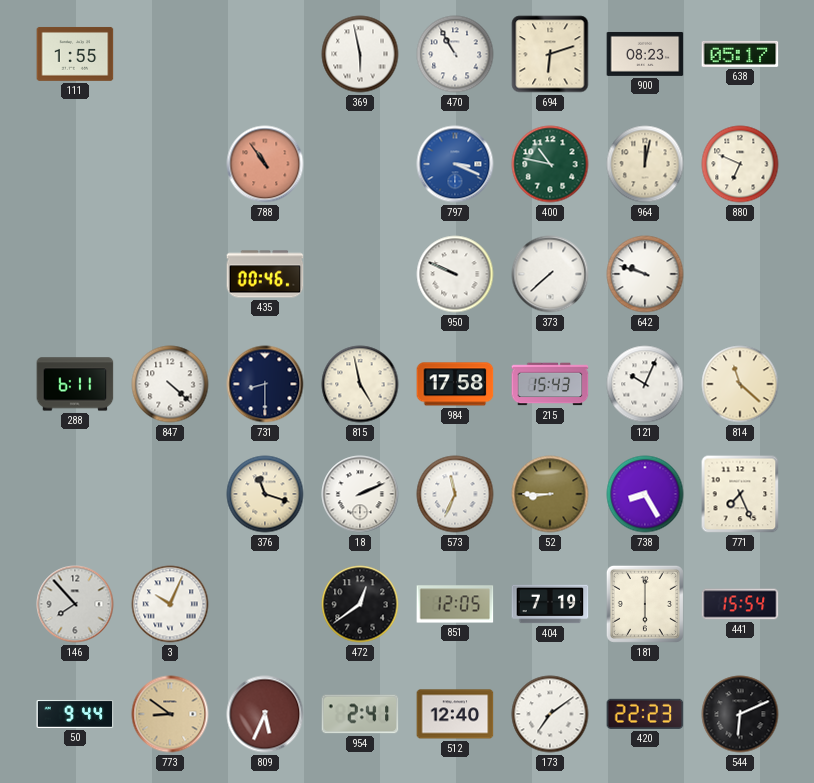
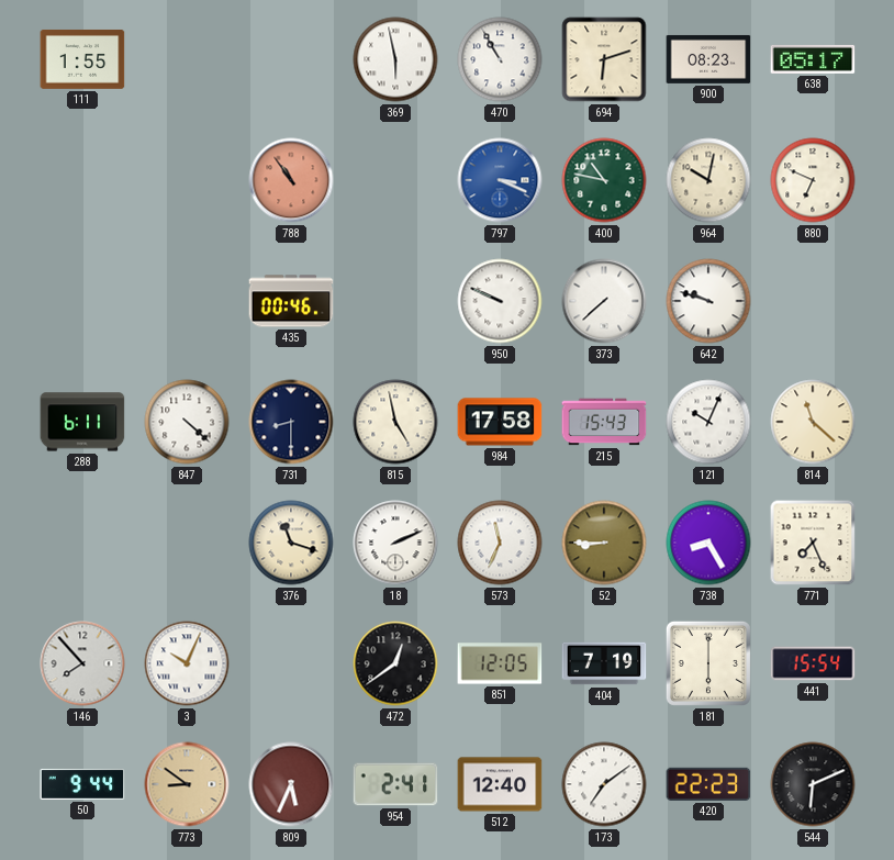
964: 12:02 -> 10:02
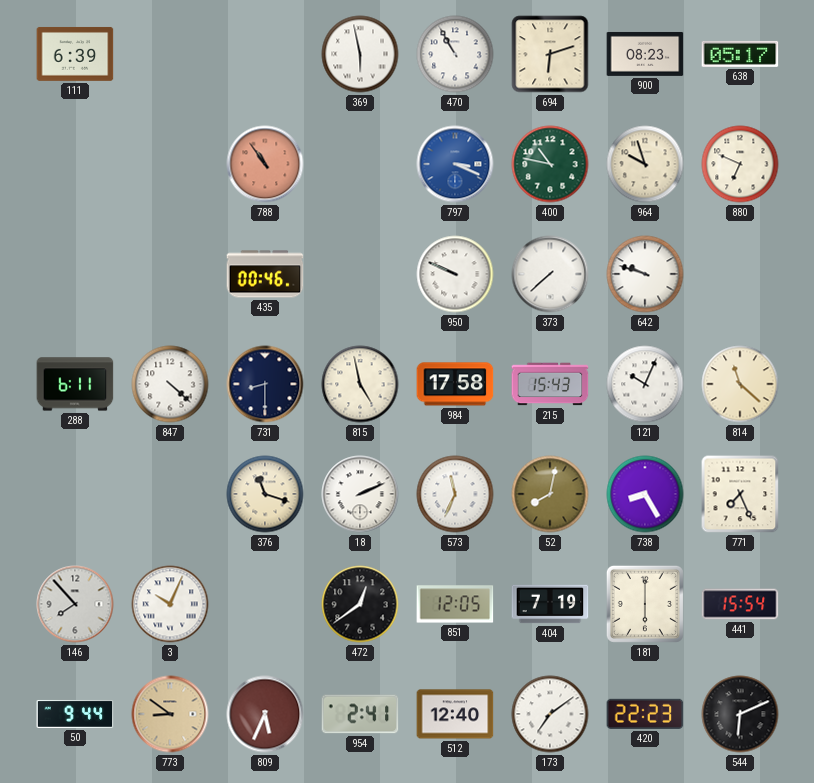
111: 1:55 -> 6:39
964: 10:02 -> 9:57
52: 8:45 -> 8:02
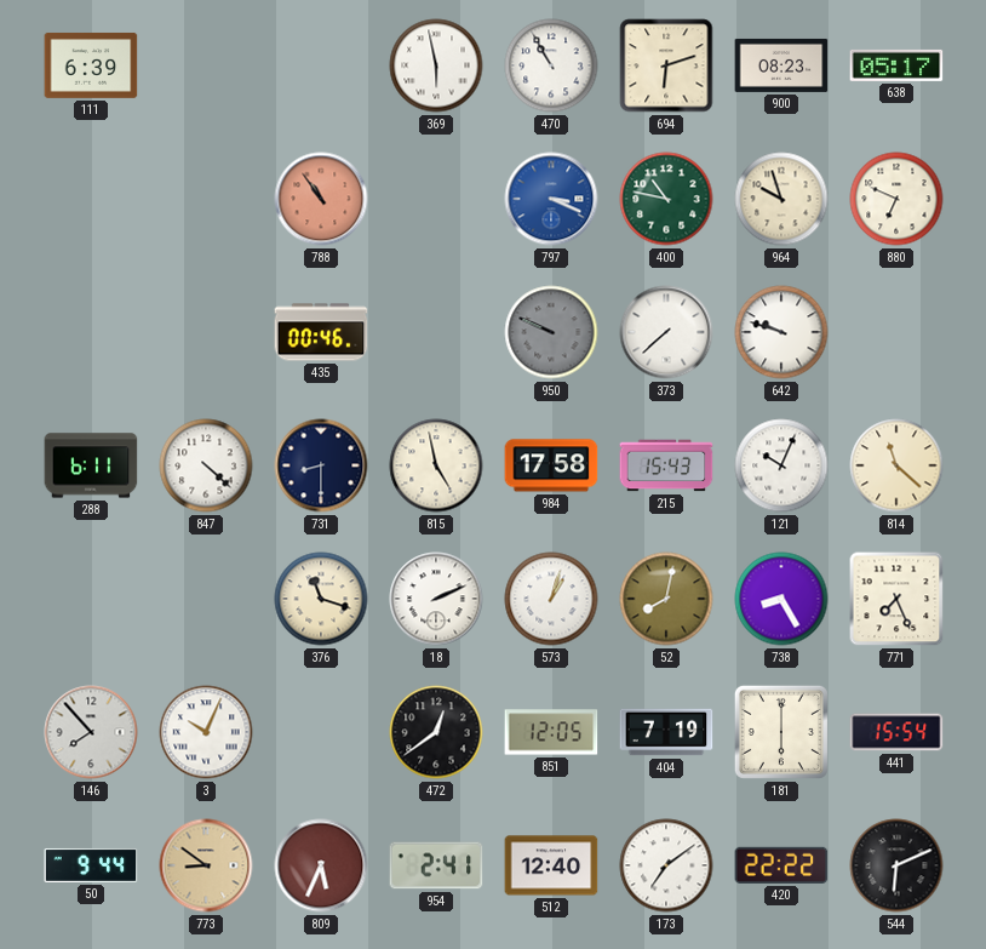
950 dial: white -> grey
573: 11:34 -> 1:03
420: 22:23 -> 22:22
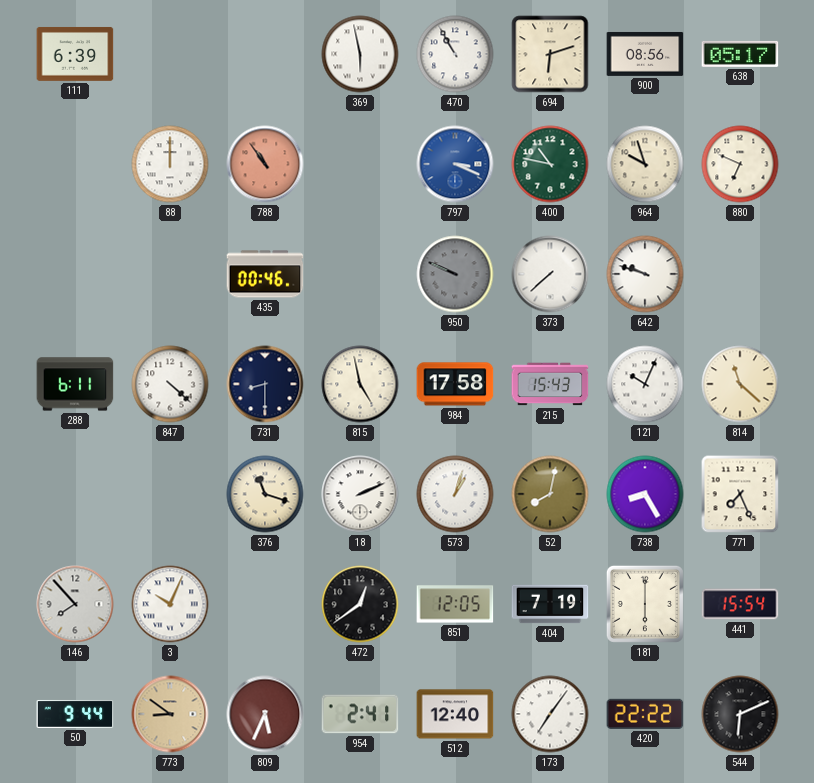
900: 08:23 -> 08:56
88: none -> 12:00
173: 7:09 -> 7:06
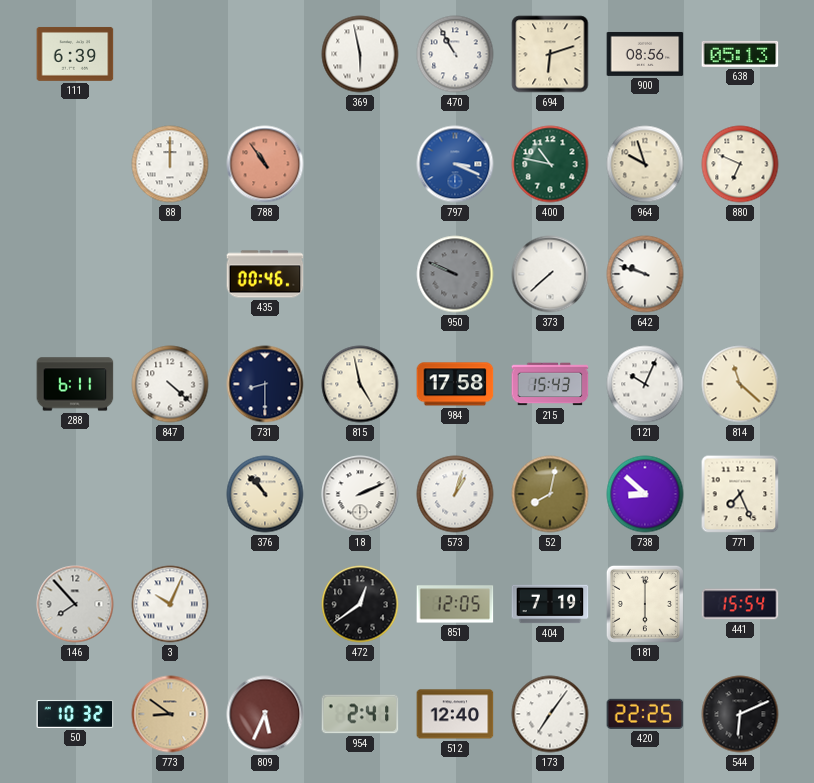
638: 05:17 -> 05:13
376: 11:18 -> 10:53
738: 8:25 -> 8:52
50: 9:44 -> 10:32
420: 22:22 -> 22:25
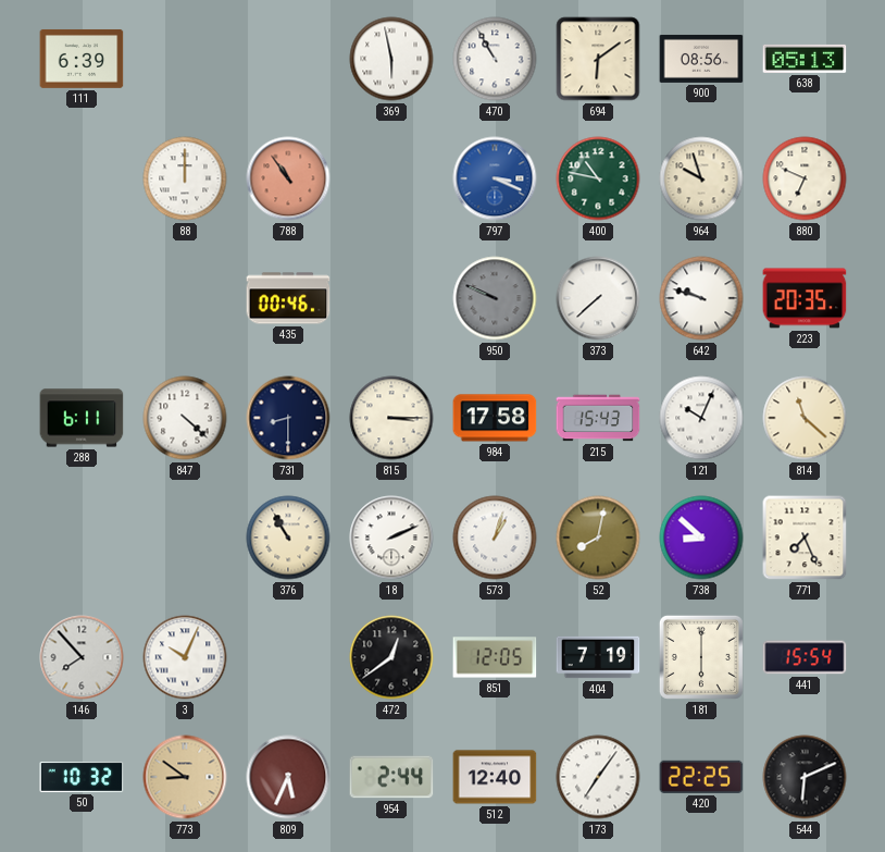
694: 6:12 -> 6:09
223: none -> 20:35
815: 4:58 -> 3:15
376: 10:53 -> 10:55
954: 2:41 -> 2:44
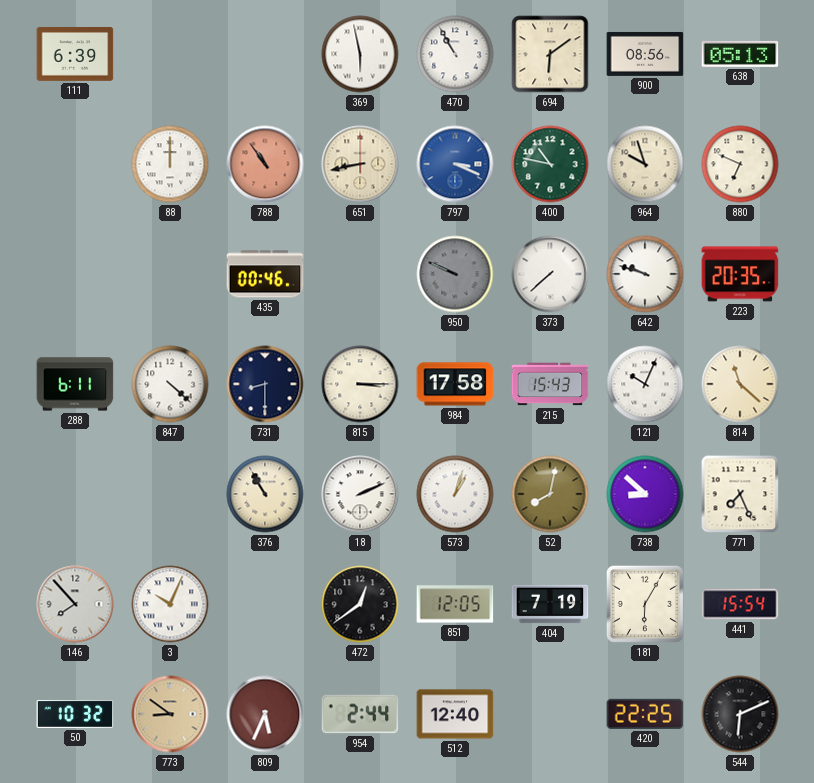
651: none -> 8:43
181: 6:00 -> 6:05
173: 7:06 -> none
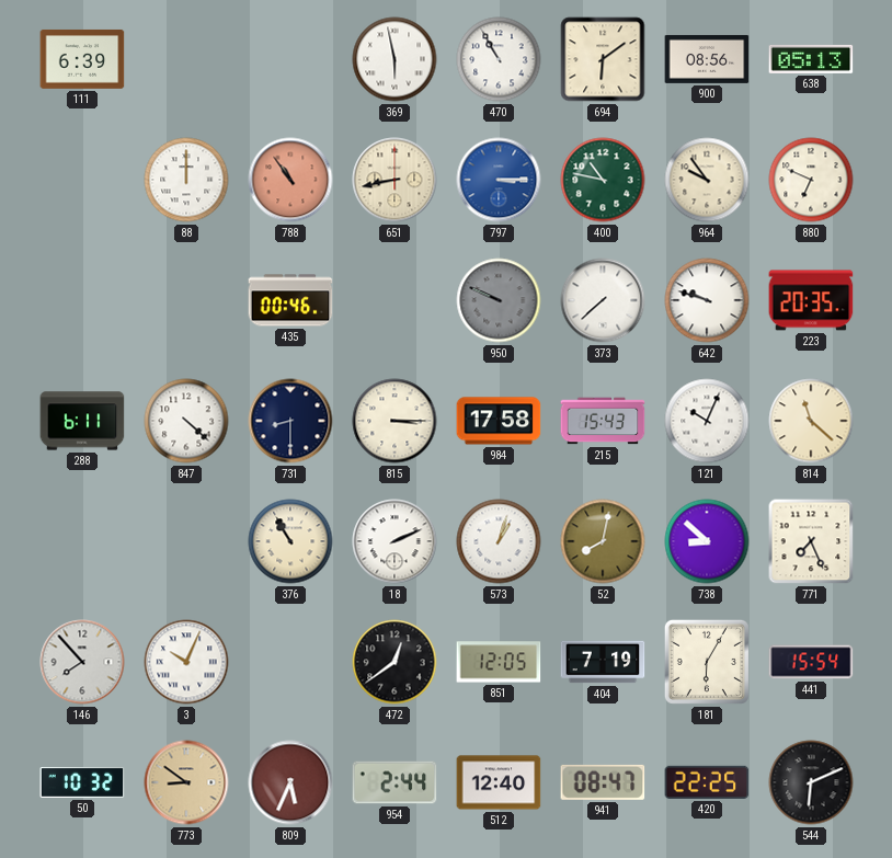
797: 3:19 -> 3:15
964: 9:57 -> 9:54
941: none -> 08:47
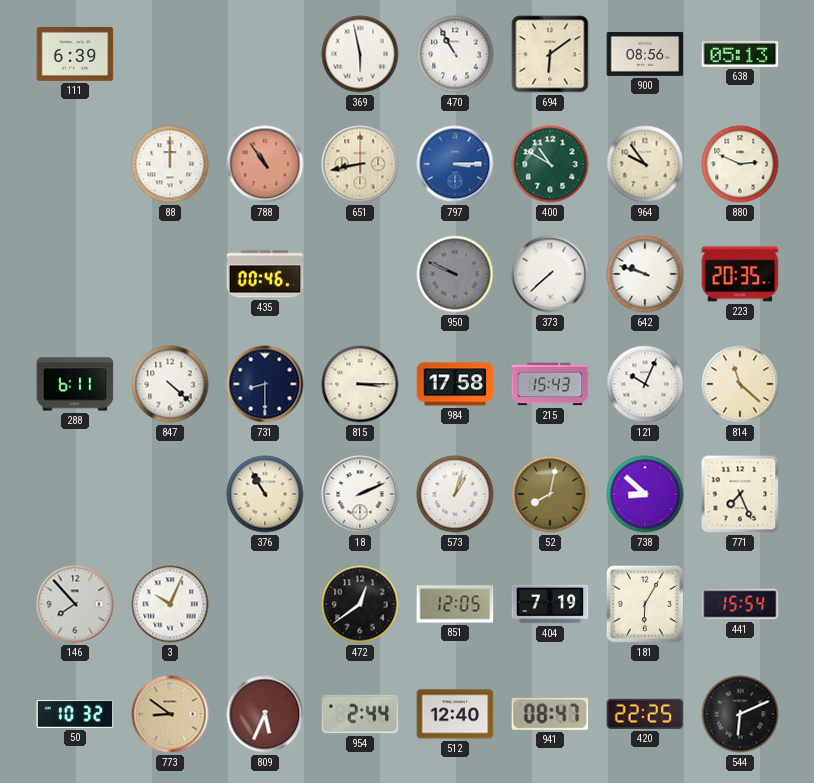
400: 10:47 -> 10:50
880: 6:49 -> 2:49
